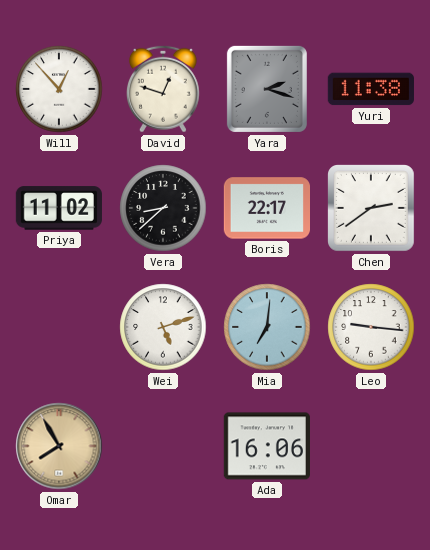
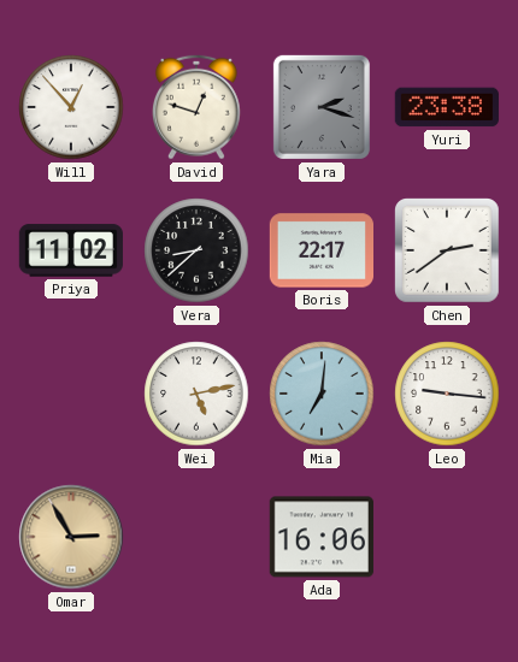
Yuri: 11:38 -> 23:38
Wei: 5:12 -> 5:13
Omar: 7:55 -> 2:55
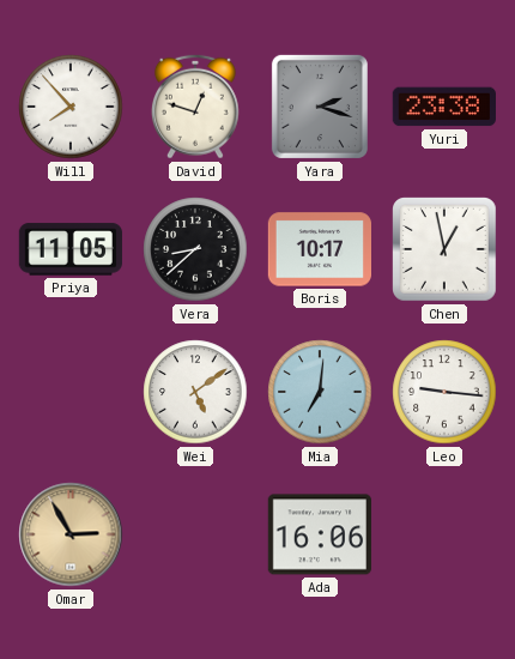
Will: 12:53 -> 7:53
Priya: 11:02 -> 11:05
Boris: 22:17 -> 10:17
Chen: 2:39 -> 12:58
Wei: 5:13 -> 5:09
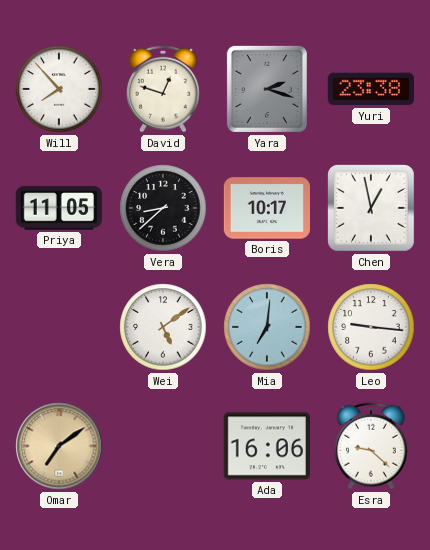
Omar: 2:55 -> 7:09
Esra: none -> 9:22
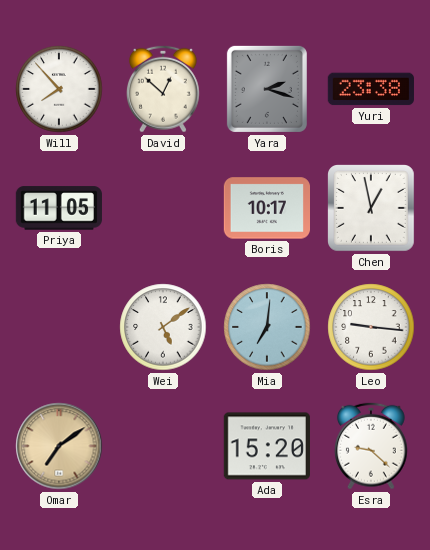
David: 12:48 -> 12:52
Vera: 8:38 -> none
Ada: 16:06 -> 15:20
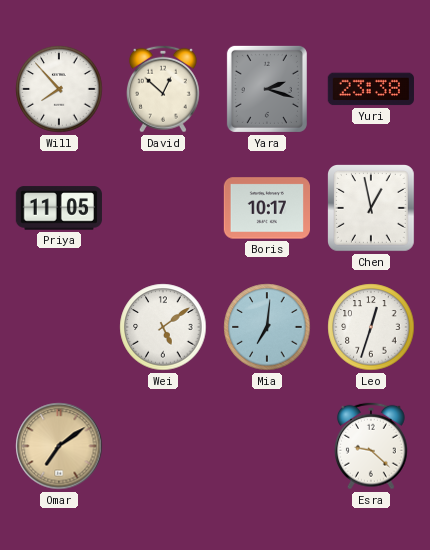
Leo: 9:16 -> 12:33
Ada: 15:20 -> none
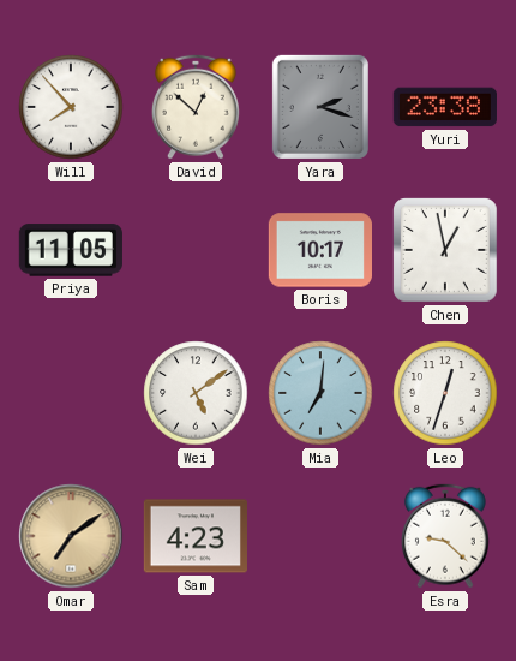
Sam: none -> 4:23
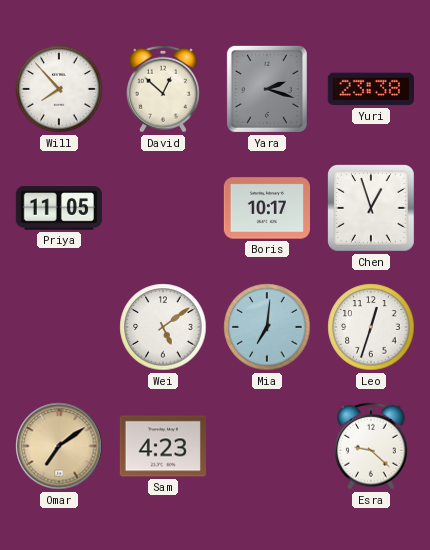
Chen: 12:58 -> 12:57
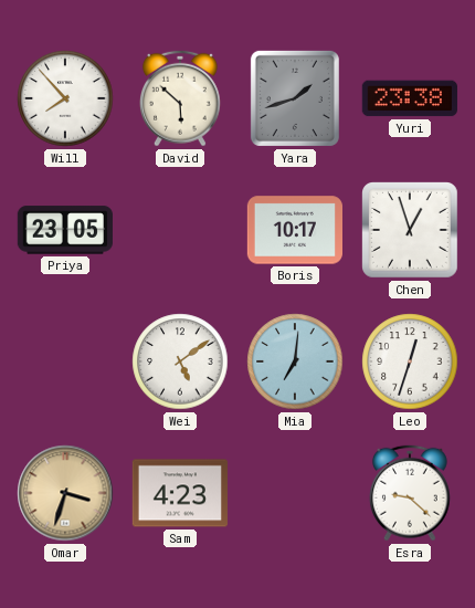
David: 12:52 -> 5:52
Yara: 2:18 -> 1:42
Priya: 11:05 -> 23:05
Omar: 7:09 -> 3:33
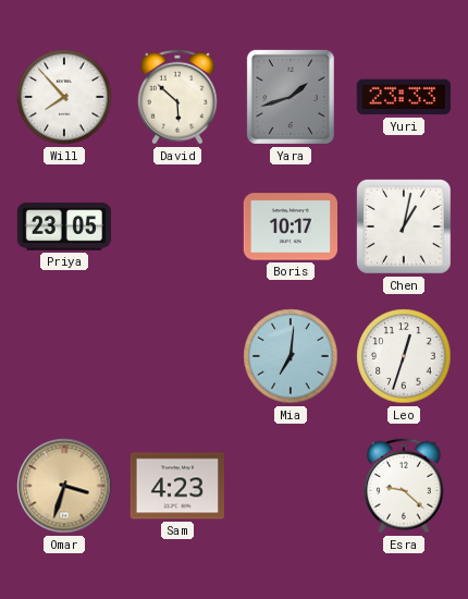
Yuri: 23:38 -> 23:33
Chen: 12:57 -> 1:02
Wei: 5:09 -> none
